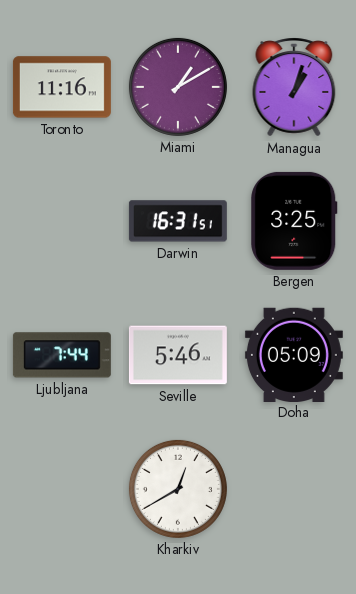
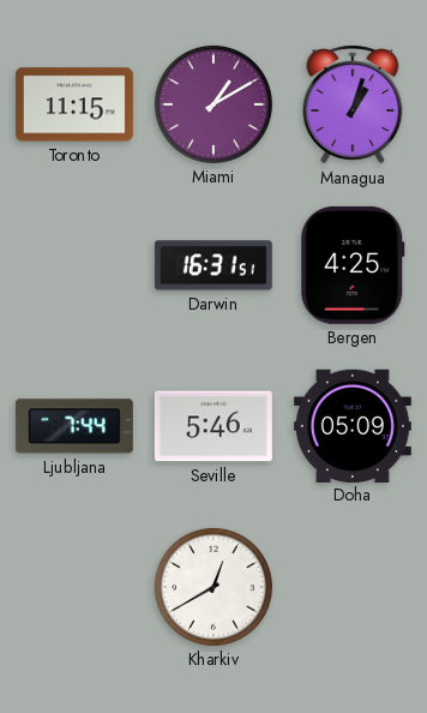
Toronto: 11:16 -> 11:15
Bergen: 3:25 -> 4:25
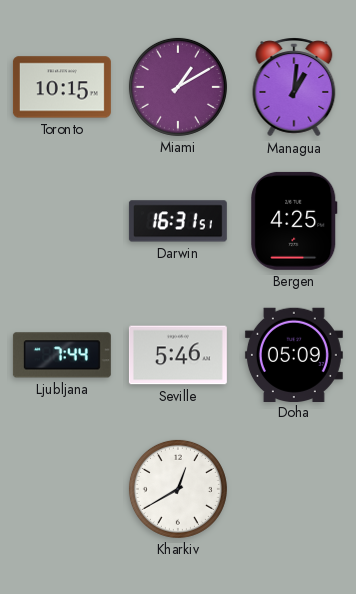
Toronto: 11:15 -> 10:15
Managua: 1:03 -> 1:01
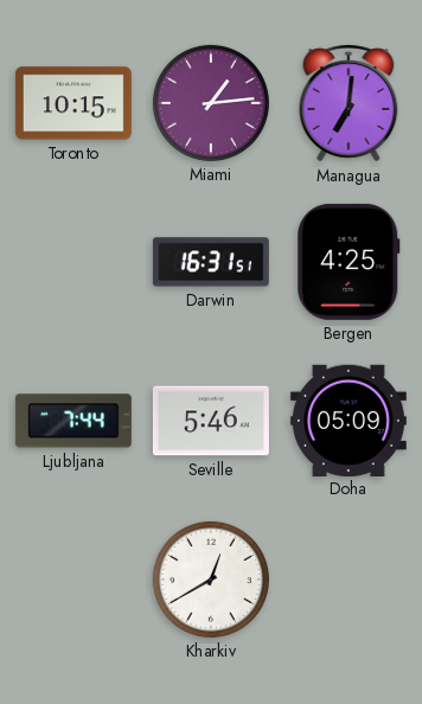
Miami: 1:10 -> 1:14
Managua: 1:01 -> 7:01
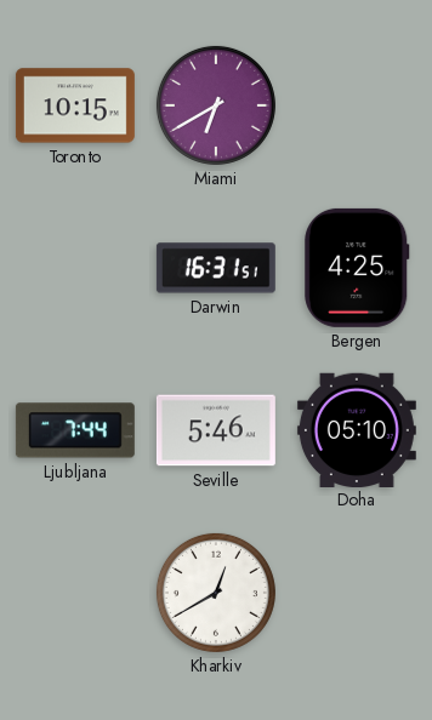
Miami: 1:14 -> 6:40
Managua: 7:01 -> none
Doha: 05:09 -> 05:10
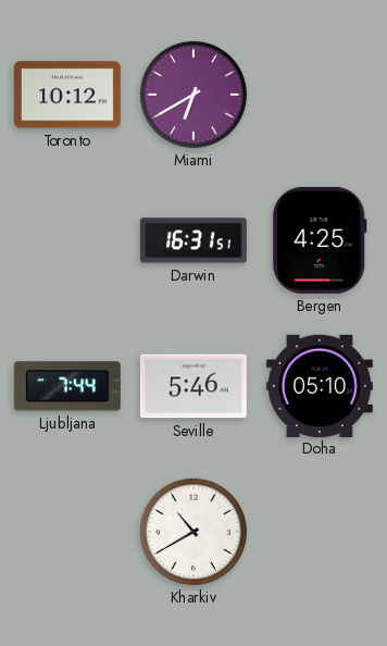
Toronto: 10:15 -> 10:12
Kharkiv: 12:40 -> 10:40
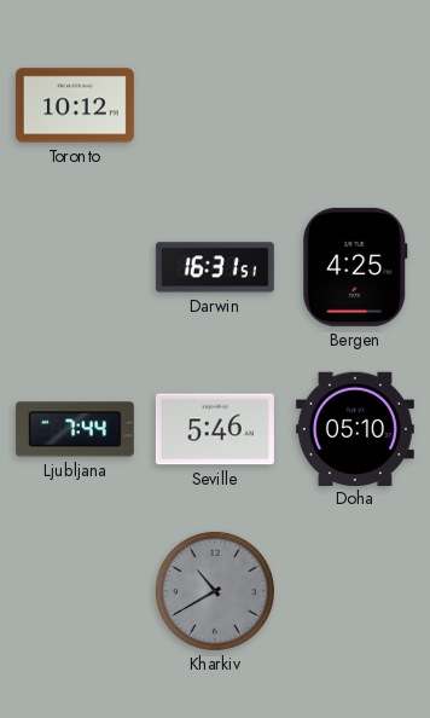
Miami: 6:40 -> none
Kharkiv dial: white -> grey
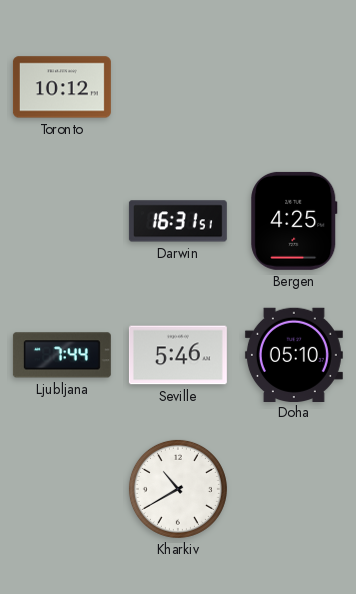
Kharkiv dial: grey -> white
